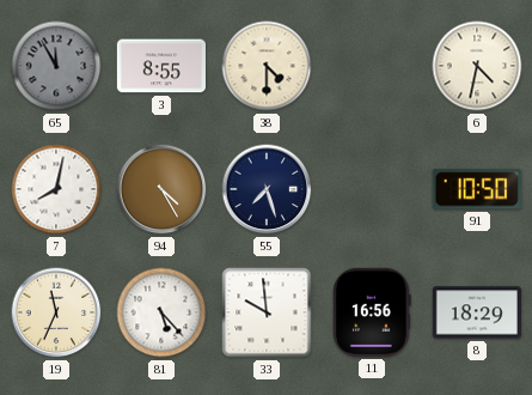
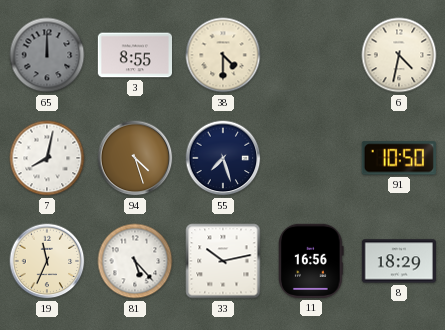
65: 11:55 -> 12:00
94: 4:25 -> 4:27
33: 9:59 -> 10:13
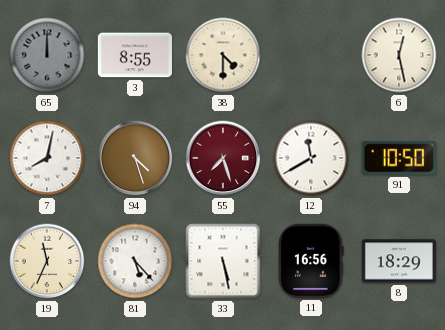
6: 4:32 -> 12:28
55 dial: navy -> burgundy
12: none -> 11:40
33: 10:13 -> 5:28
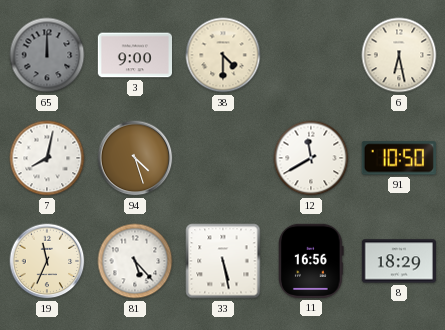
3: 8:55 -> 9:00
6: 12:28 -> 6:28
55: 7:27 -> none
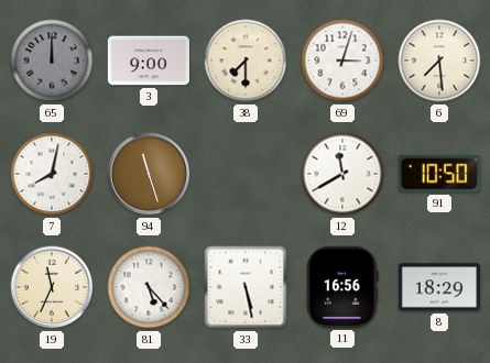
38: 4:30 -> 7:30
69: none -> 3:03
6: 6:28 -> 7:29
94: 4:27 -> 11:27
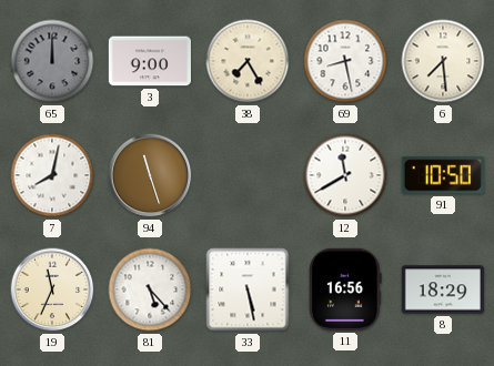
38: 7:30 -> 7:25
69: 3:03 -> 8:28
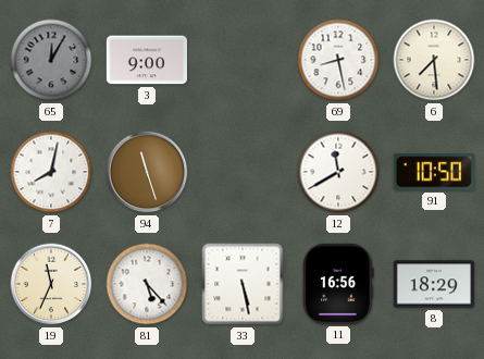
65: 12:00 -> 12:05
38: 7:25 -> none
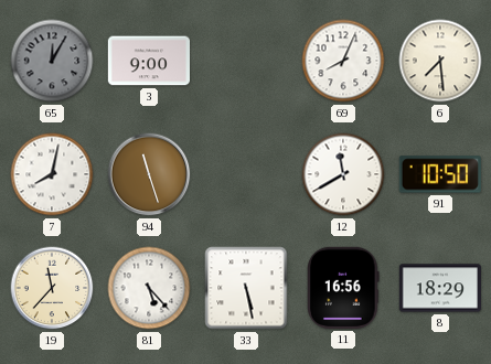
69: 8:28 -> 8:04
19: 11:34 -> 11:37
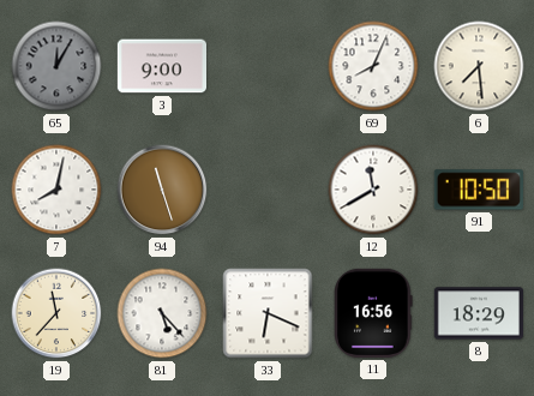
33: 5:28 -> 6:19
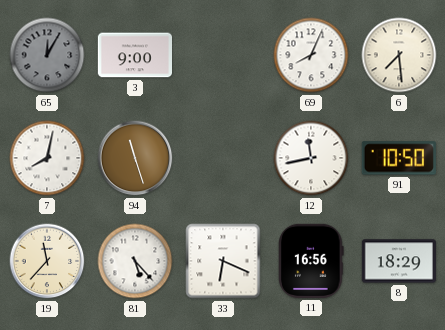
12: 11:40 -> 11:43
